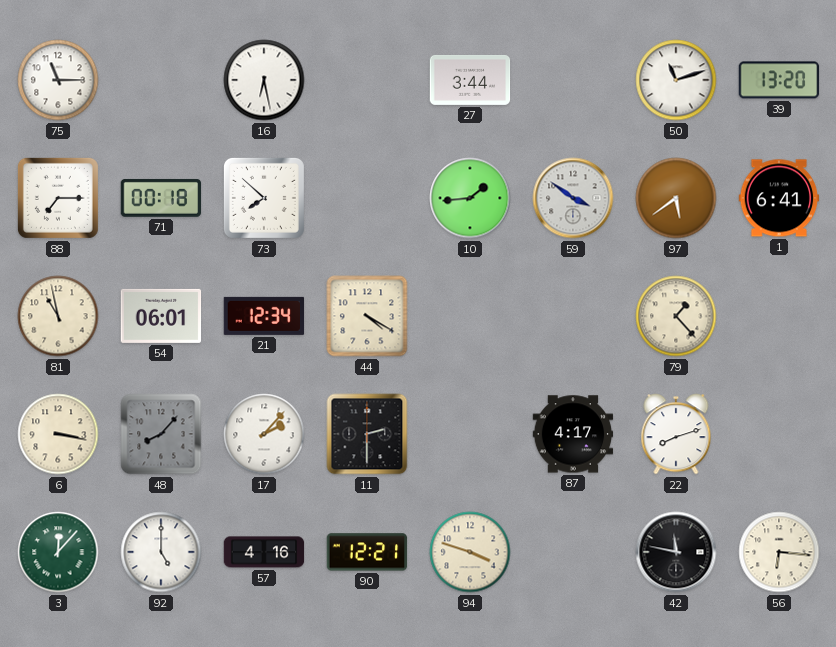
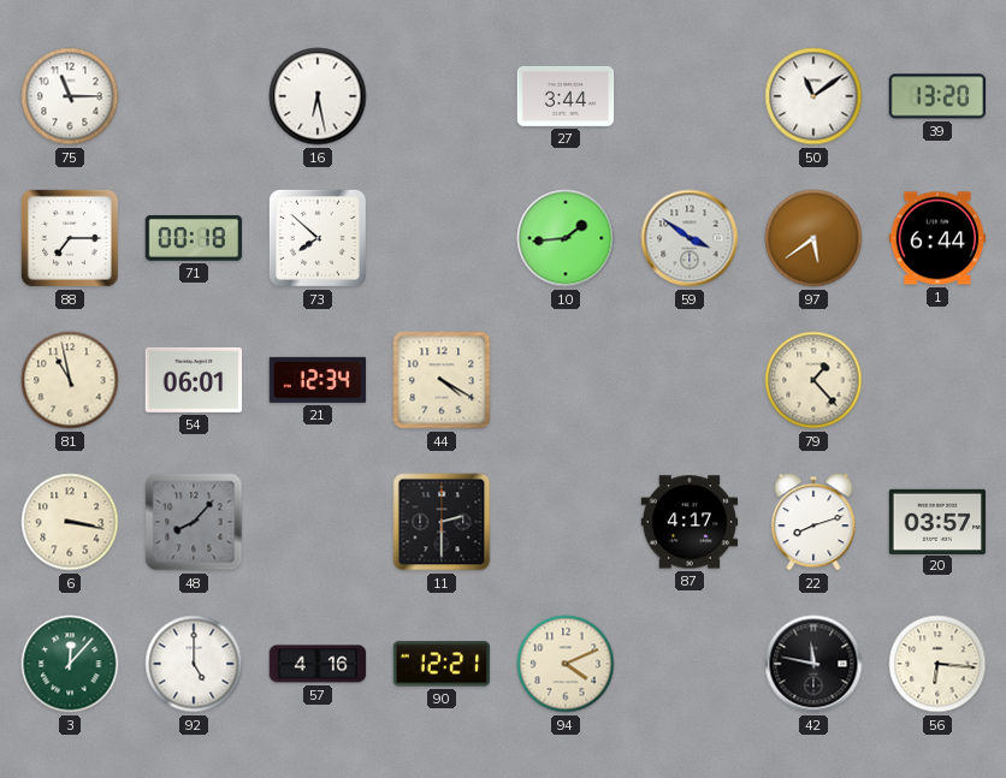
50: 11:12 -> 11:09
1: 6:41 -> 6:44
17: 2:07 -> none
20: none -> 03:57
94: 3:48 -> 4:11
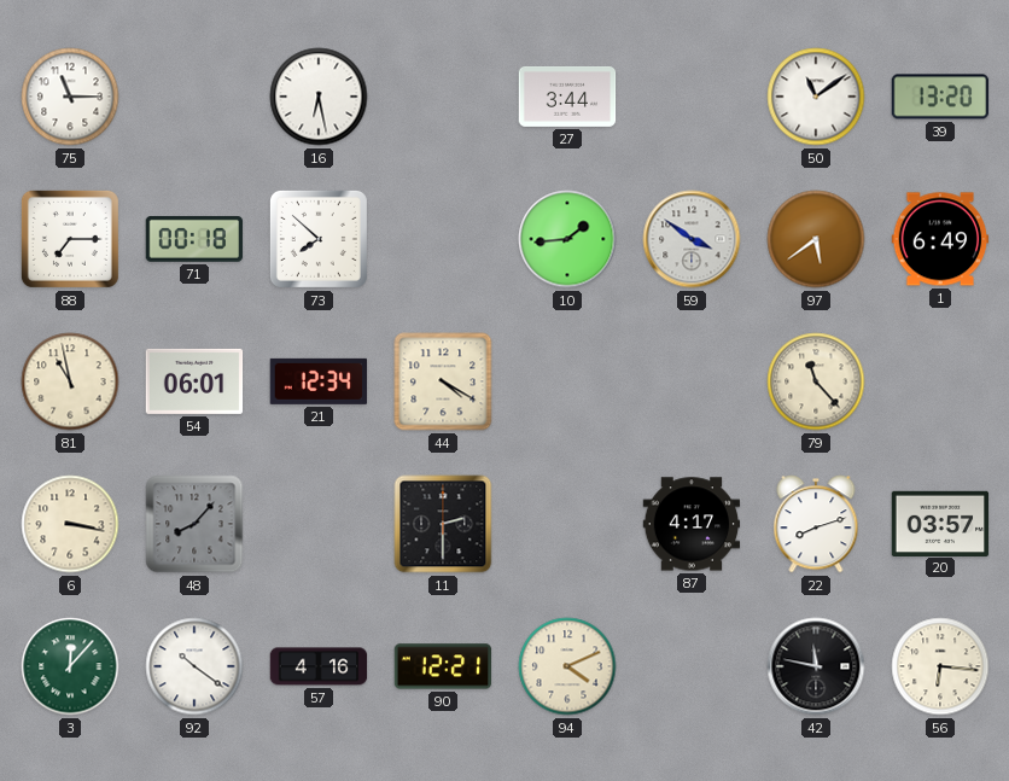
1: 6:44 -> 6:49
79: 1:23 -> 11:23
92: 5:00 -> 10:21
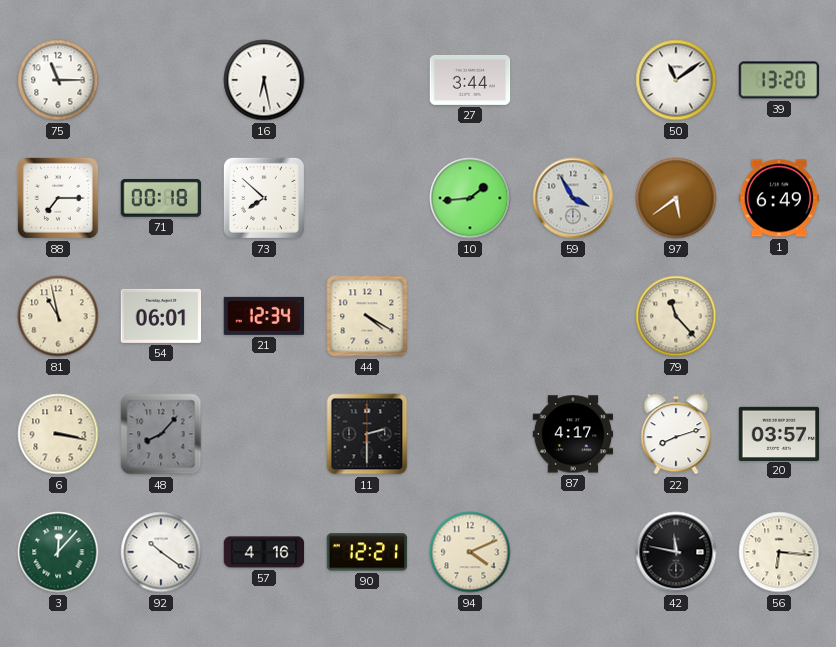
59: 3:51 -> 3:55
